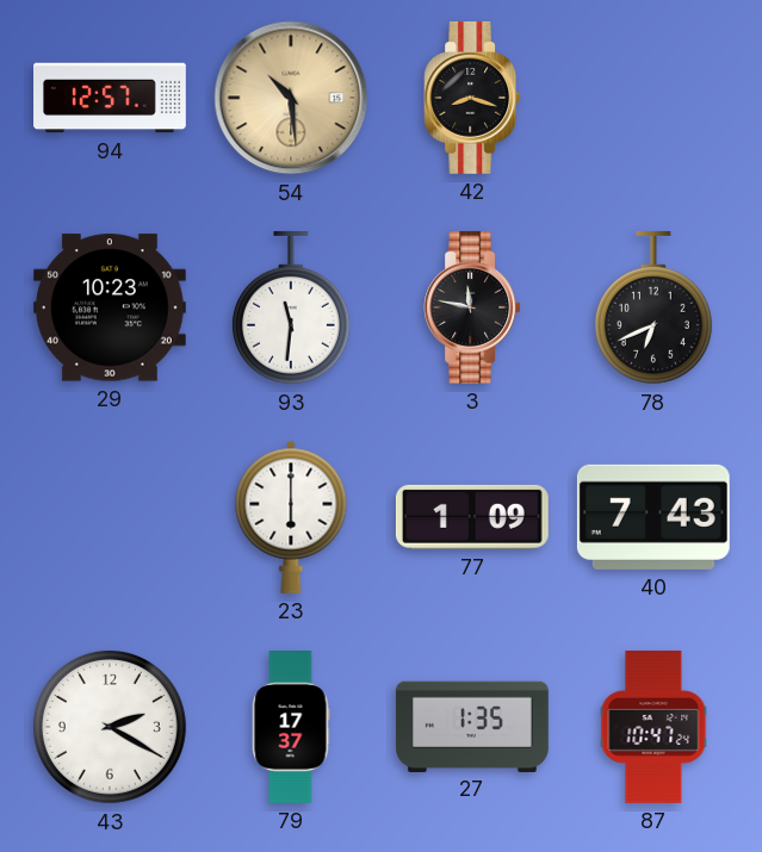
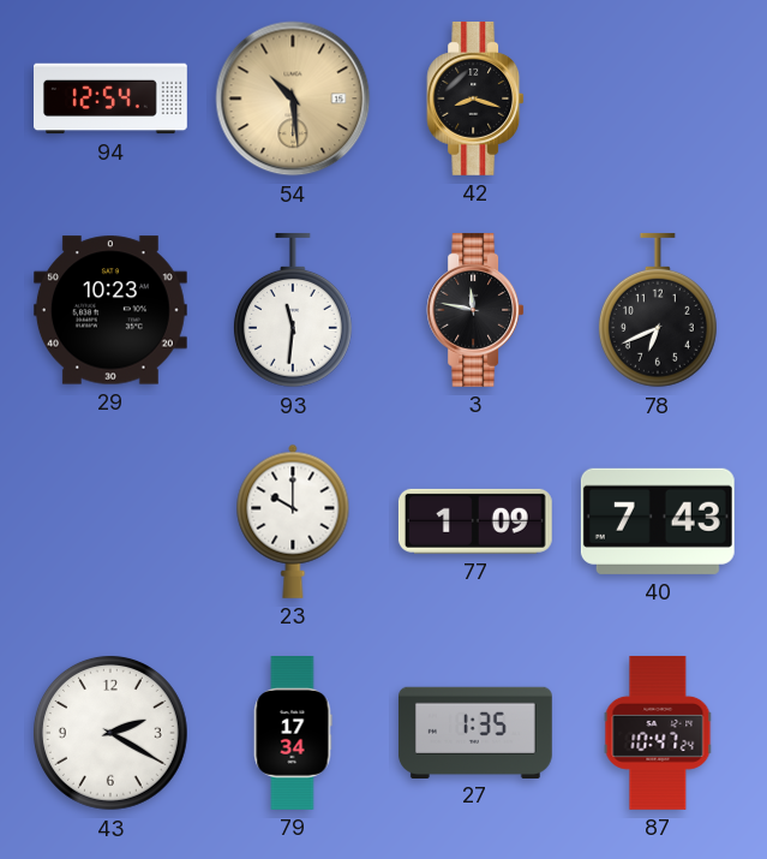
94: 12:57 -> 12:54
23: 6:00 -> 10:00
79: 17:37 -> 17:34
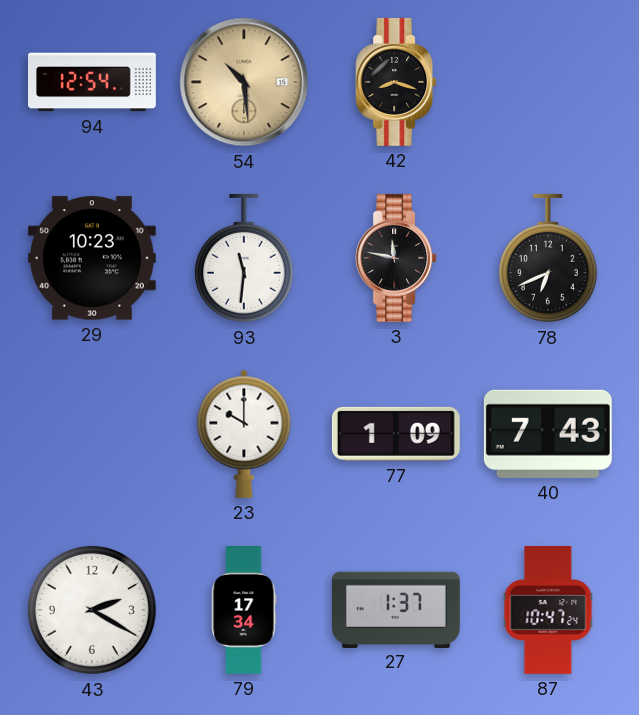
27: 1:35 -> 1:37
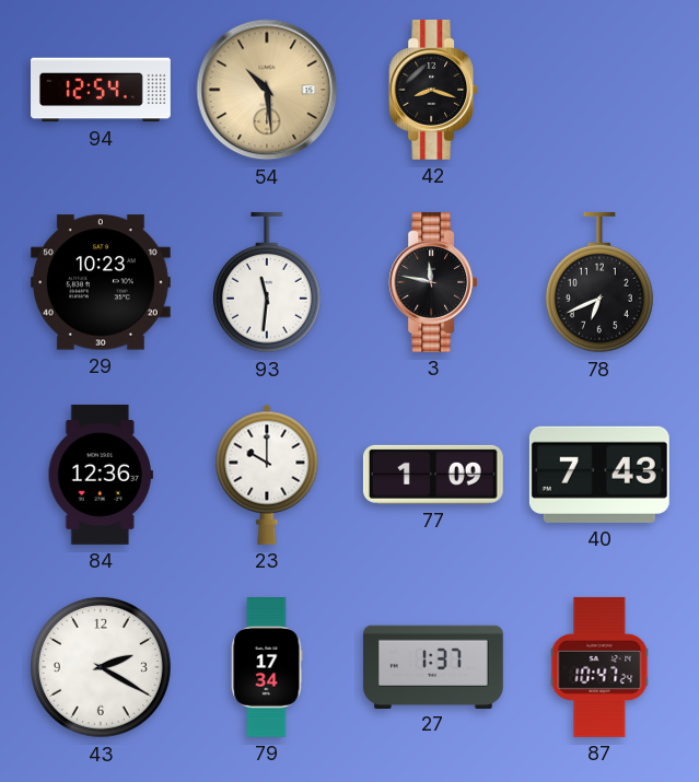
84: none -> 12:36
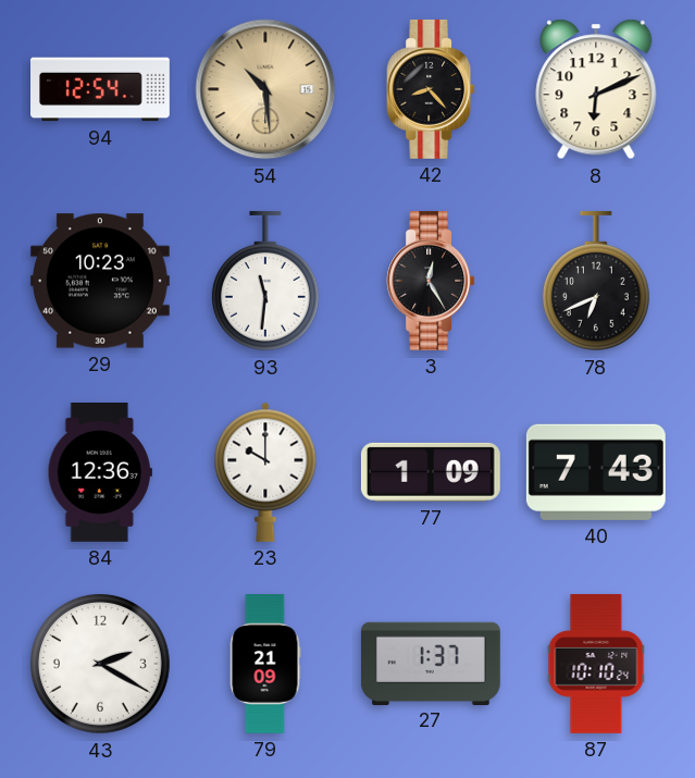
42: 8:18 -> 8:23
8: none -> 6:11
3: 11:47 -> 12:25
79: 17:34 -> 21:09
87: 10:47 -> 10:10
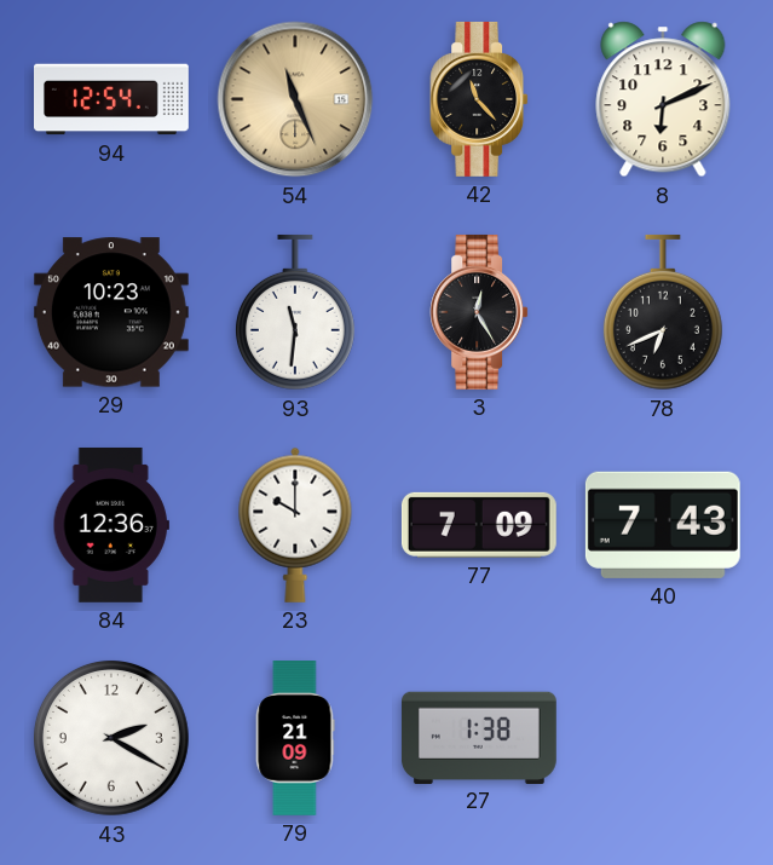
54: 10:29 -> 11:26
42: 8:23 -> 11:23
77: 1:09 -> 7:09
27: 1:37 -> 1:38
87: 10:10 -> none
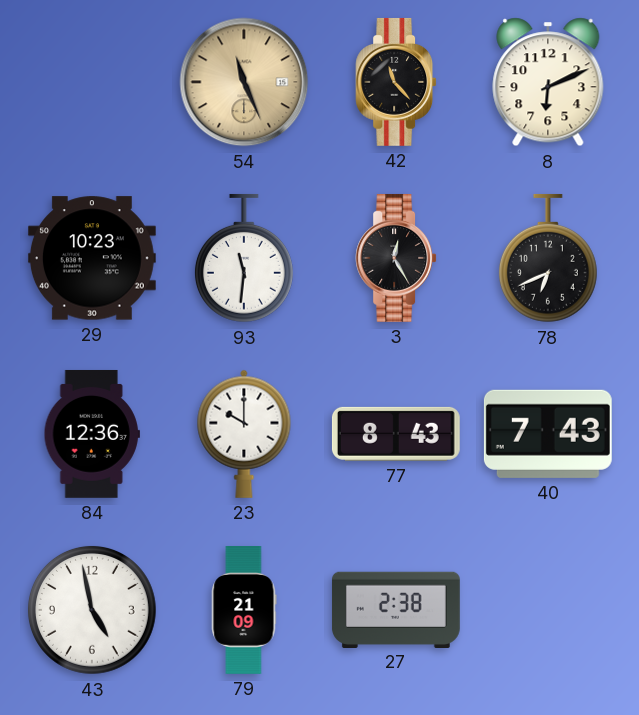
94: 12:54 -> none
77: 7:09 -> 8:43
43: 2:20 -> 4:58
27: 1:38 -> 2:38
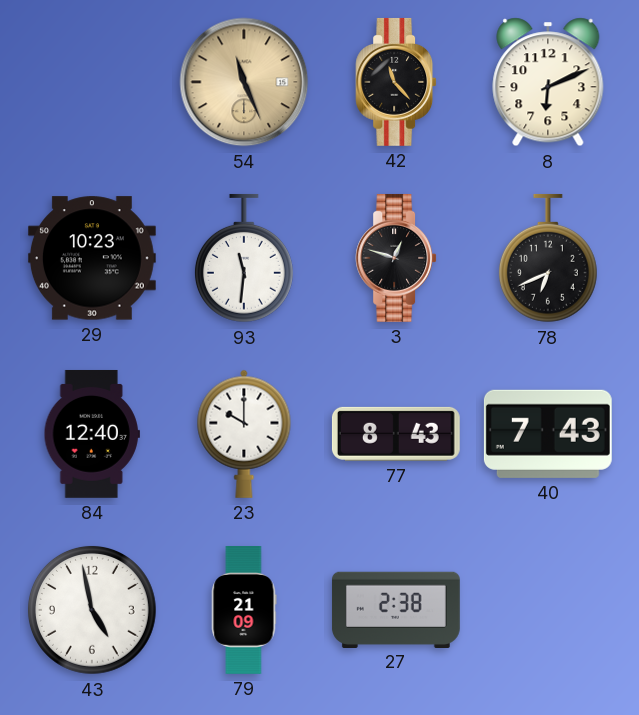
3: 12:25 -> 12:48
84: 12:36 -> 12:40
